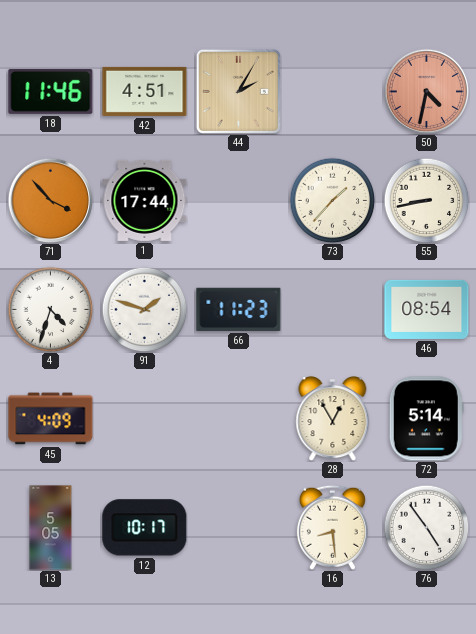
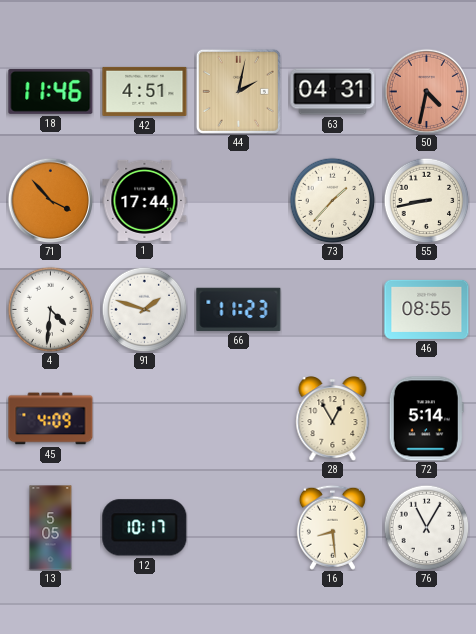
44: 2:05 -> 2:02
63: none -> 04:31
4: 4:33 -> 4:31
46: 08:54 -> 08:55
76: 4:54 -> 11:05
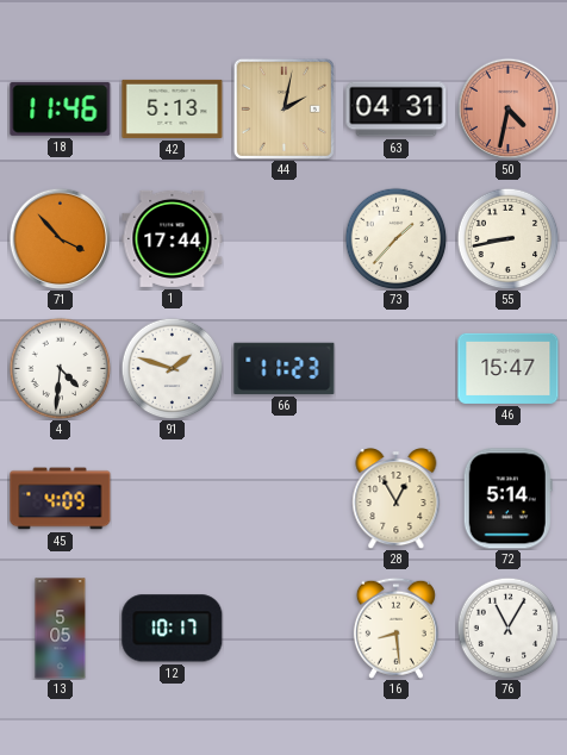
42: 4:51 -> 5:13
46: 08:55 -> 15:47
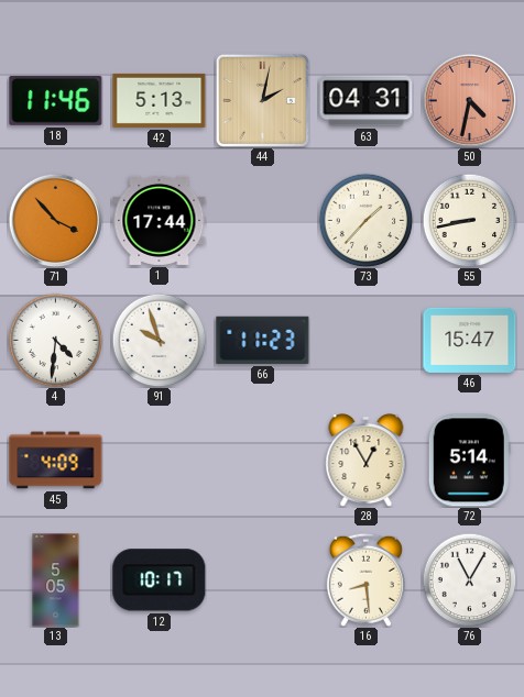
91: 1:48 -> 9:57
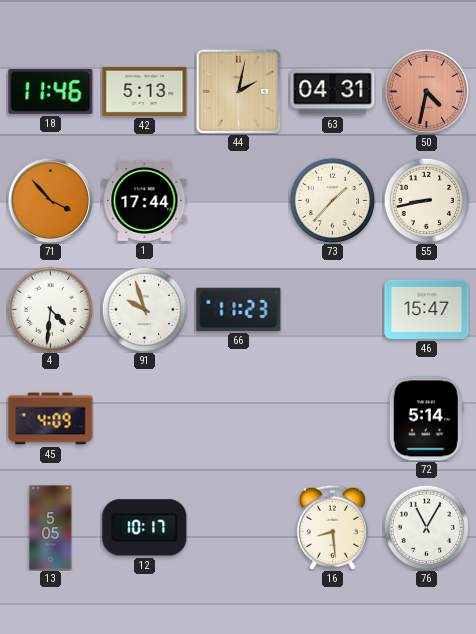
28: 12:55 -> none
